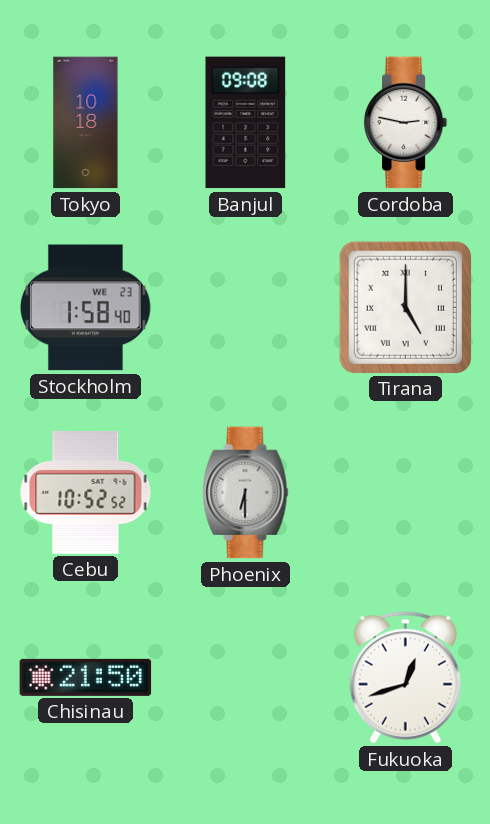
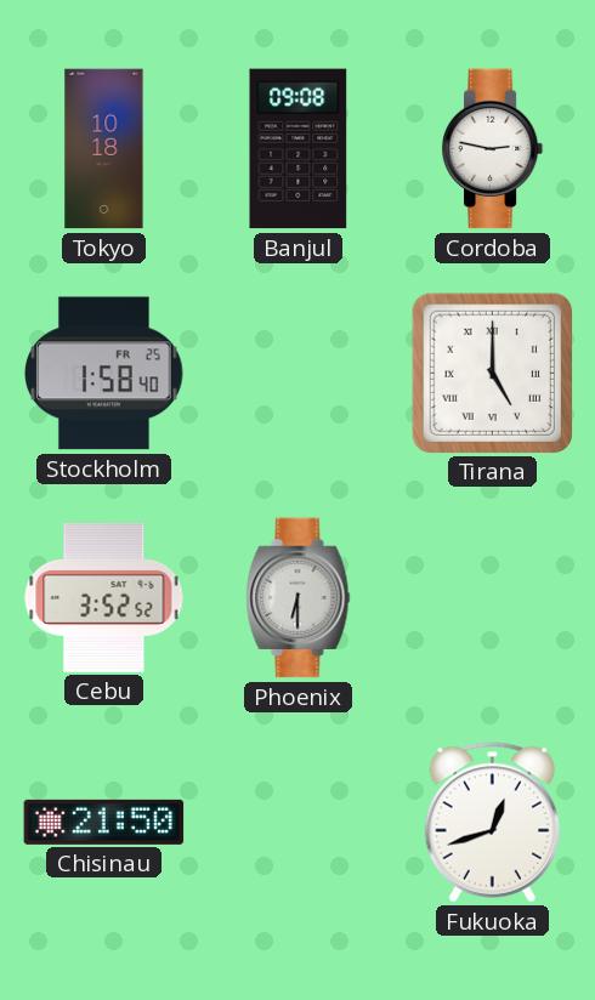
Stockholm date: WE 23 -> FR 25
Cebu: 10:52 -> 3:52
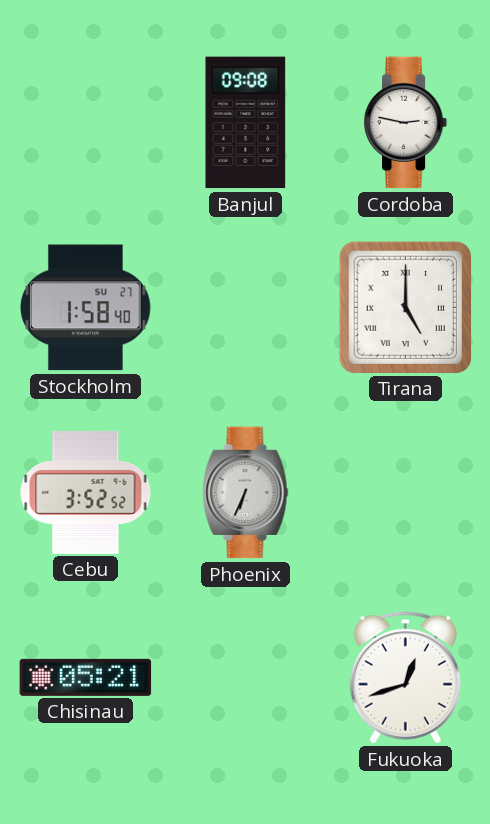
Tokyo: 10:18 -> none
Stockholm date: FR 25 -> SU 27
Phoenix: 6:30 -> 6:34
Chisinau: 21:50 -> 05:21
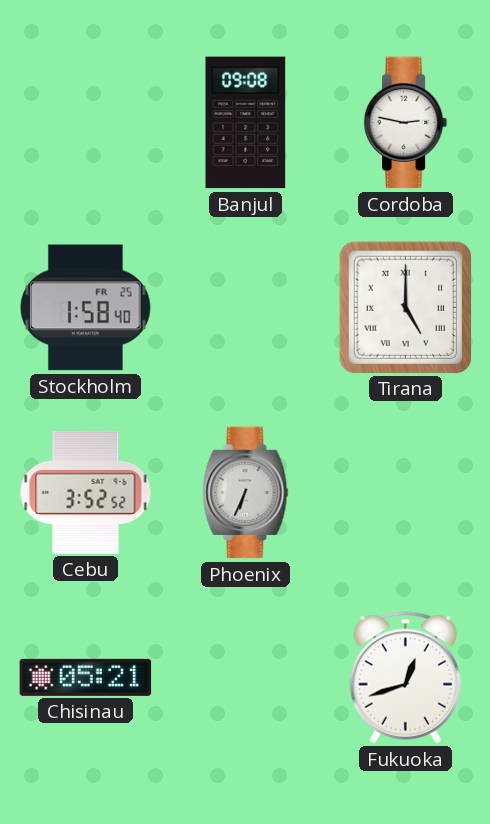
Stockholm date: SU 27 -> FR 25
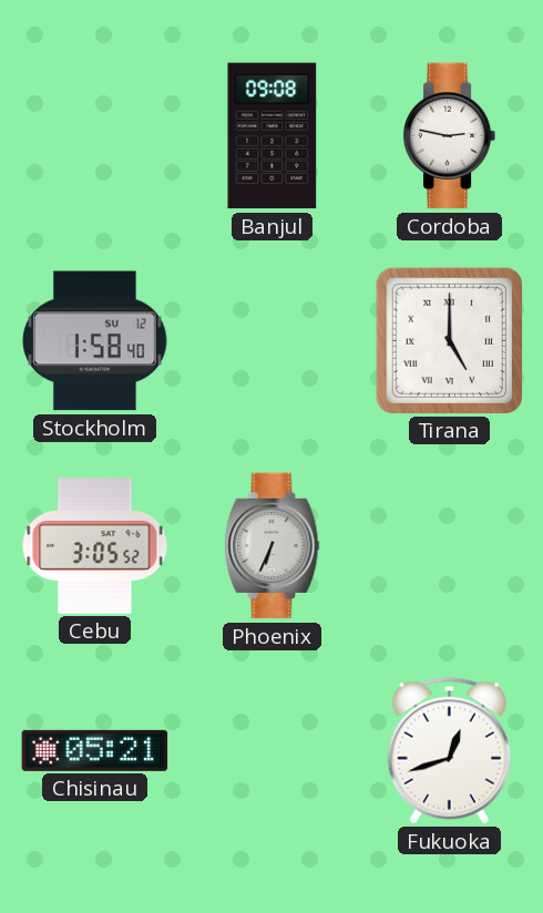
Stockholm date: FR 25 -> SU 12
Cebu: 3:52 -> 3:05
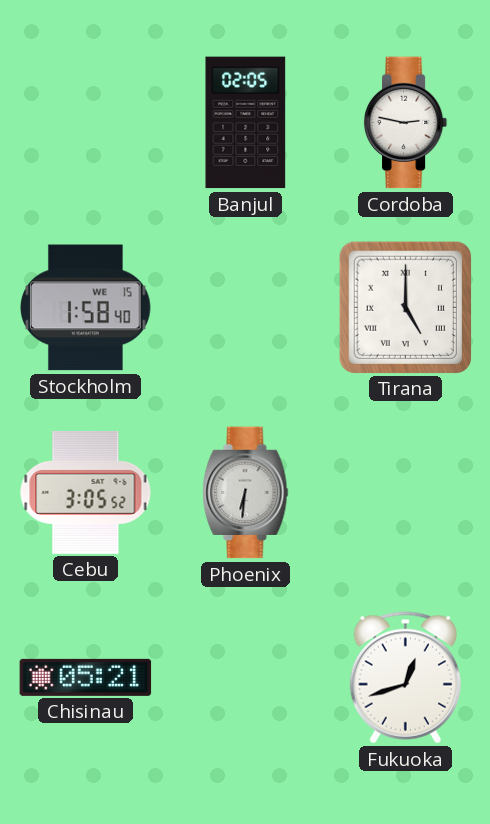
Banjul: 09:08 -> 02:05
Stockholm date: SU 12 -> WE 15
Phoenix: 6:34 -> 6:31
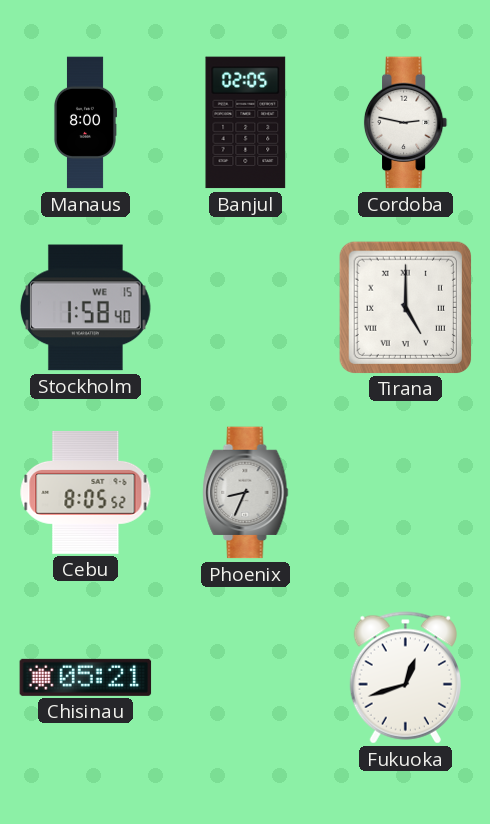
Manaus: none -> 8:00
Cebu: 3:05 -> 8:05
Phoenix: 6:31 -> 8:34
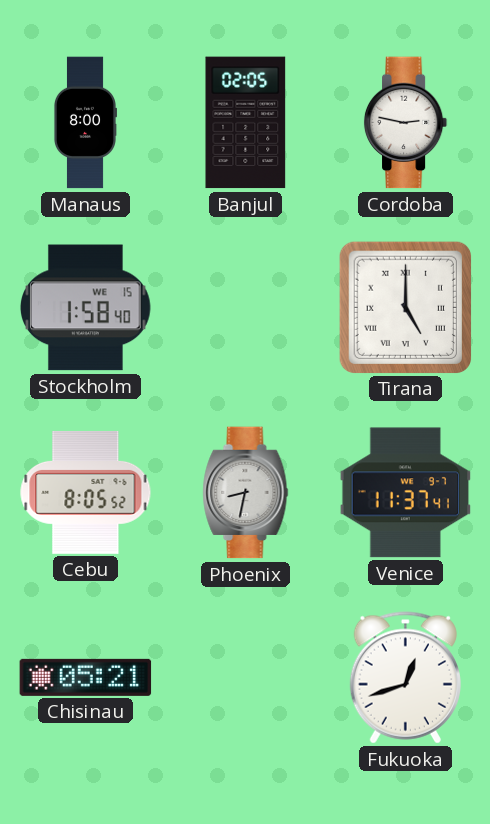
Phoenix: 8:34 -> 8:32
Venice: none -> 11:37
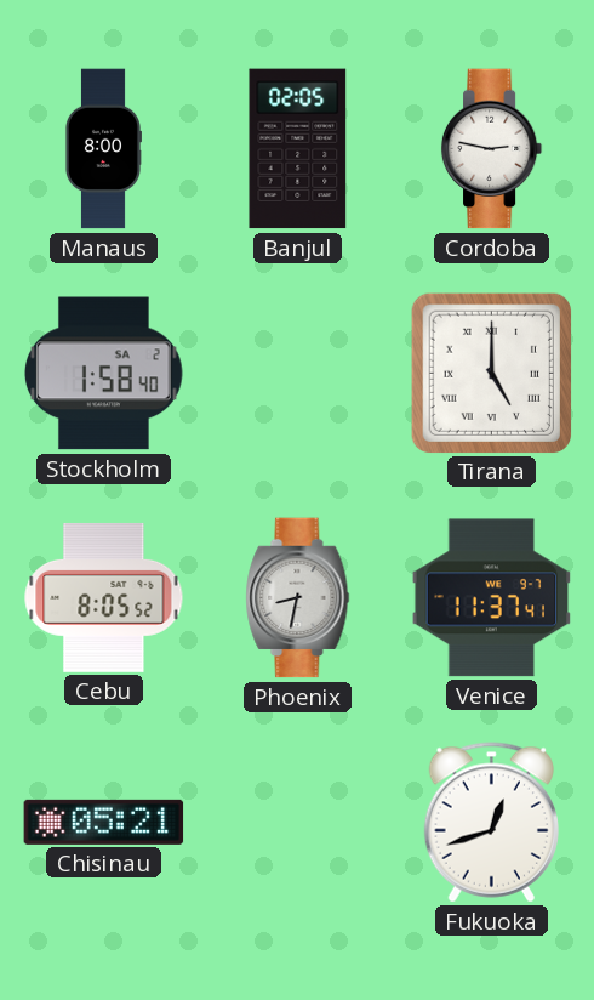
Stockholm date: WE 15 -> SA 2
